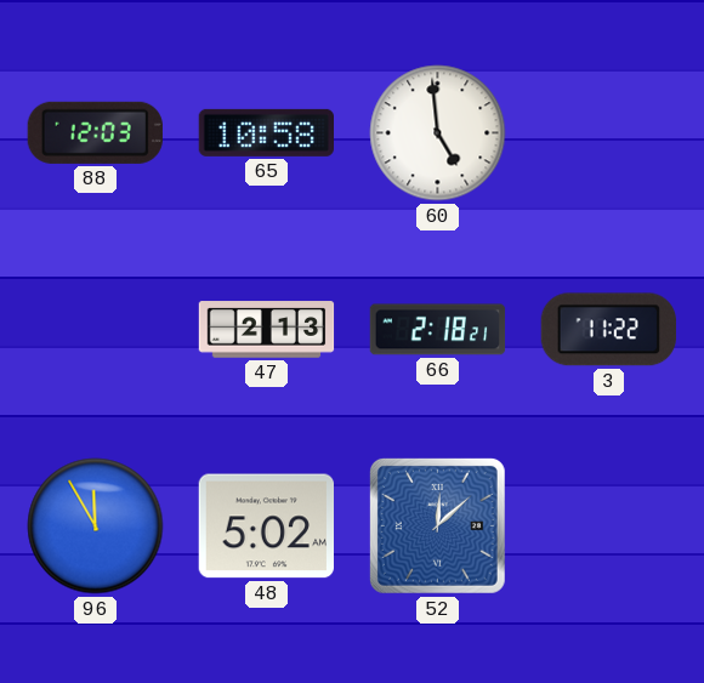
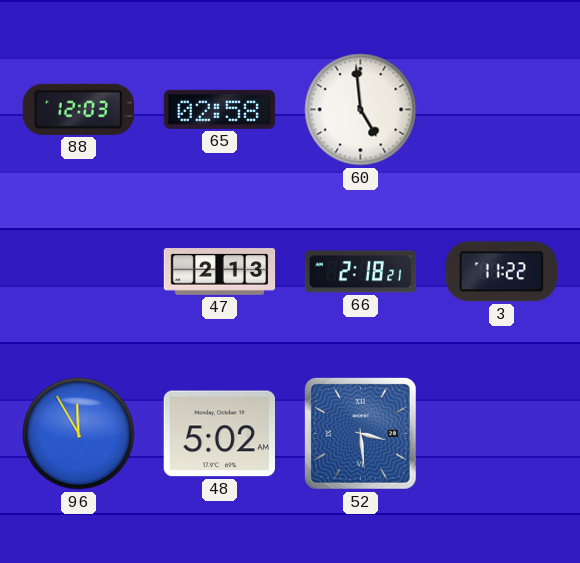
65: 10:58 -> 02:58
52: 12:08 -> 3:29
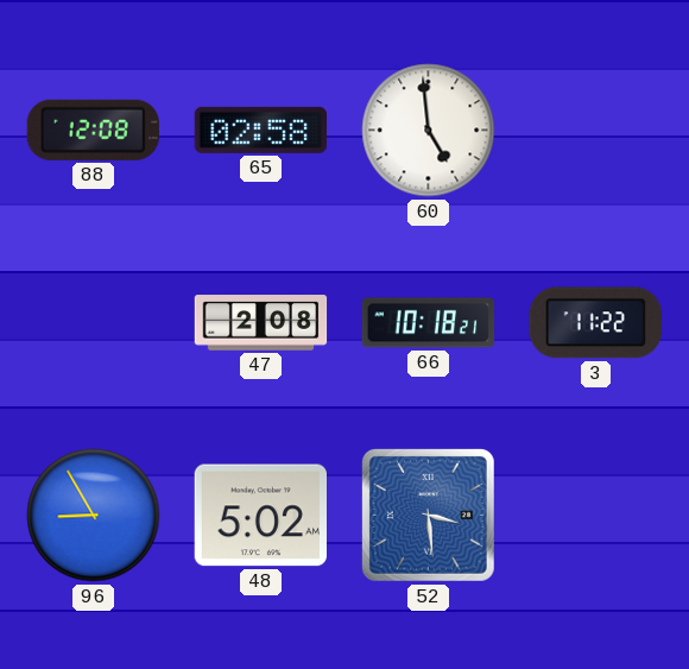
88: 12:03 -> 12:08
47: 2:13 -> 2:08
66: 2:18 -> 10:18
96: 11:55 -> 8:55
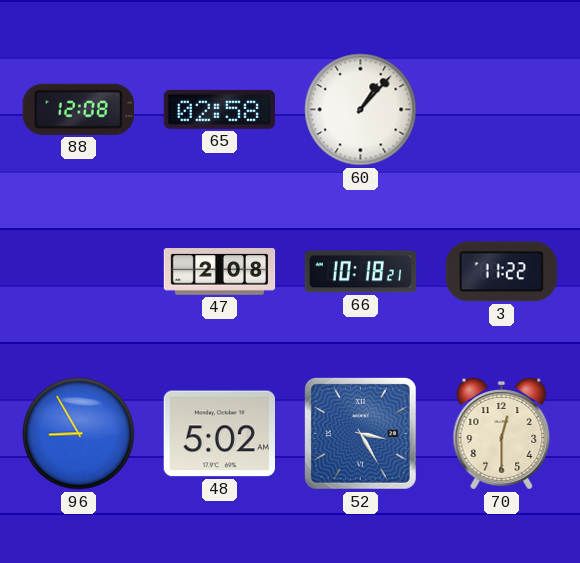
60: 4:59 -> 1:07
52: 3:29 -> 3:25
70: none -> 12:30
